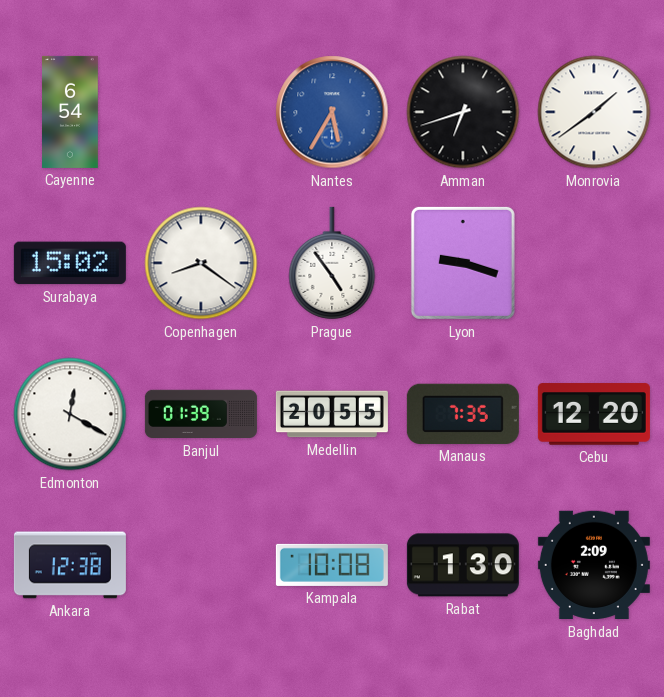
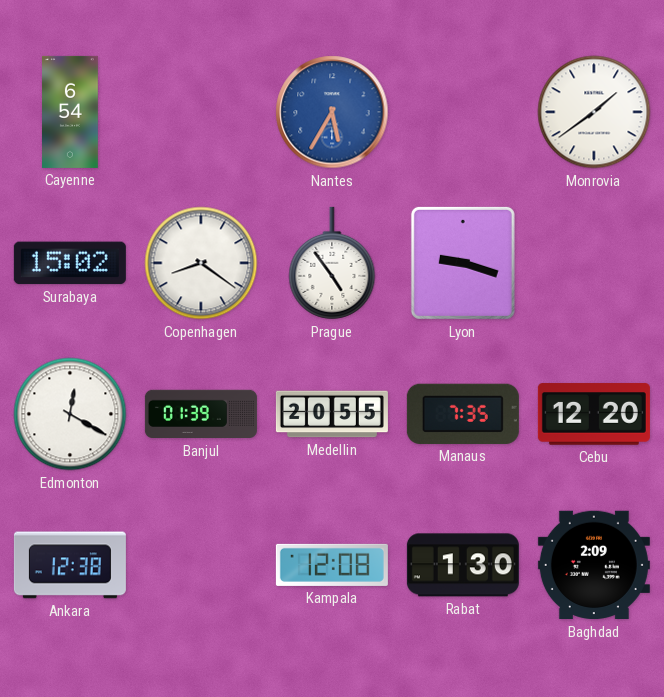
Amman: 6:42 -> none
Kampala: 10:08 -> 12:08
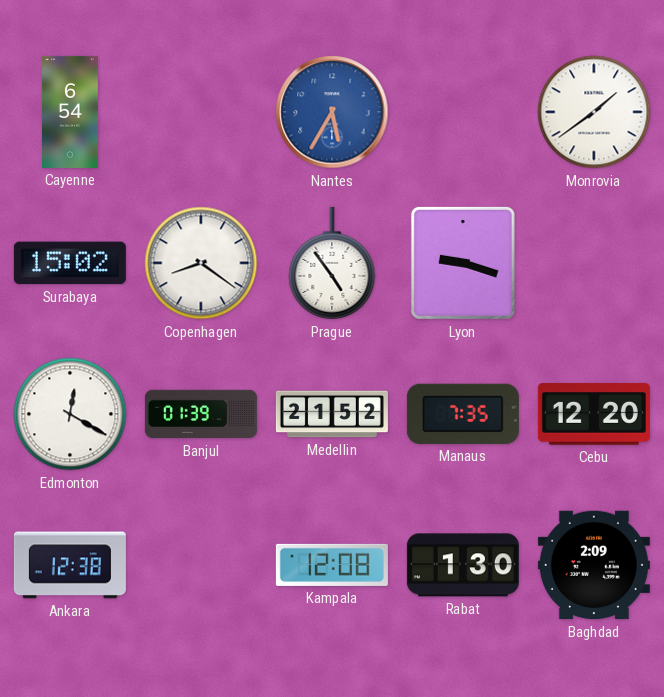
Medellin: 20:55 -> 21:52
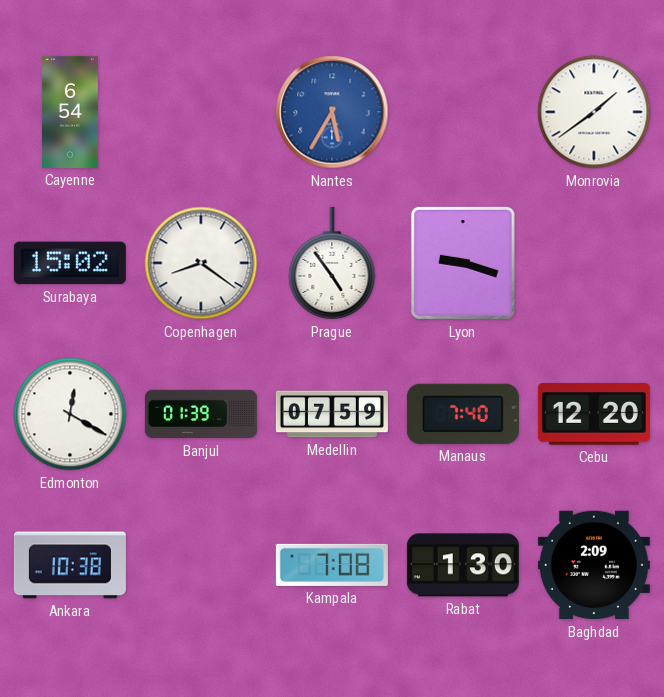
Medellin: 21:52 -> 07:59
Manaus: 7:35 -> 7:40
Ankara: 12:38 -> 10:38
Kampala: 12:08 -> 7:08
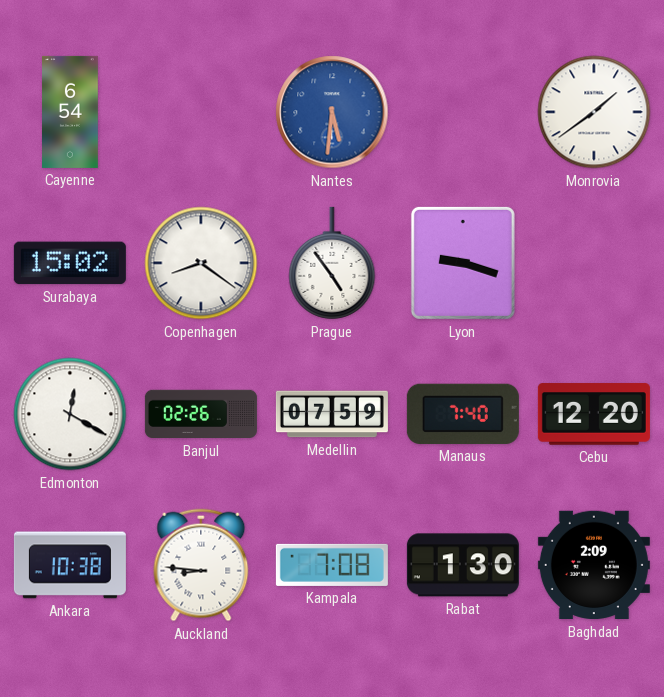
Nantes: 5:35 -> 5:31
Banjul: 01:39 -> 02:26
Auckland: none -> 8:46
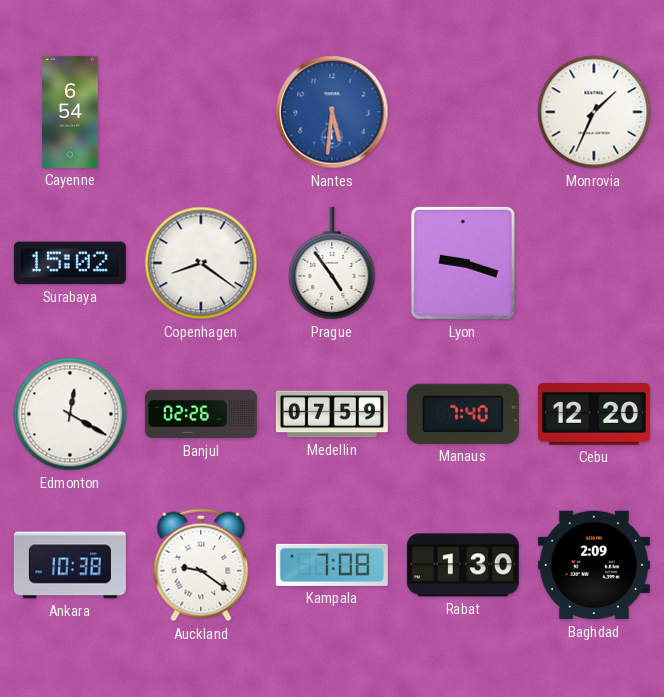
Monrovia: 1:39 -> 1:34
Auckland: 8:46 -> 9:21
